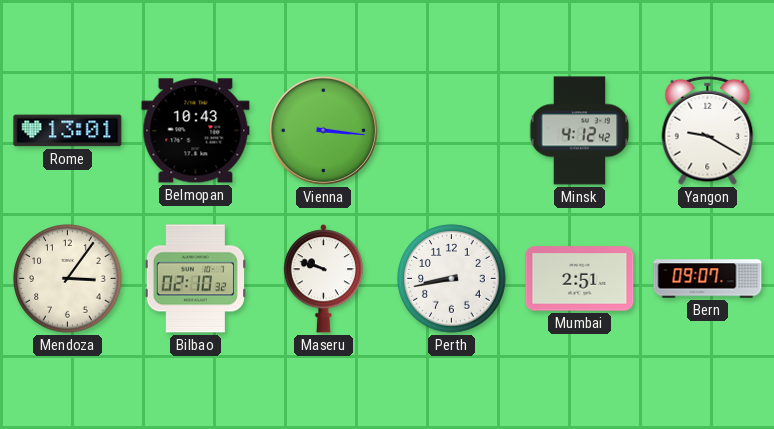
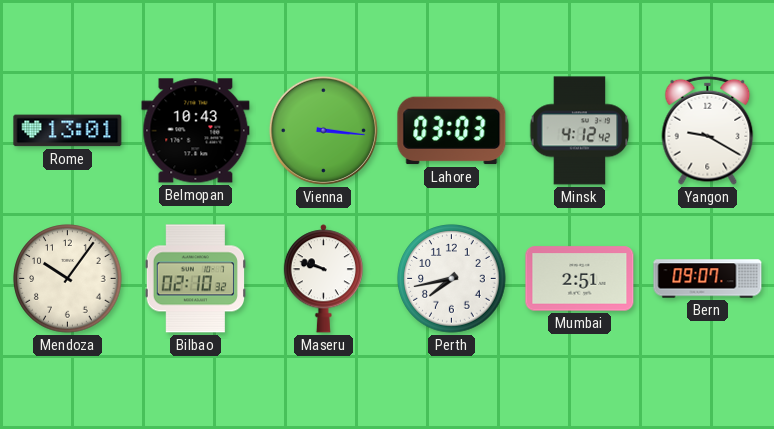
Lahore: none -> 03:03
Mendoza: 3:06 -> 10:06
Perth: 8:43 -> 7:43
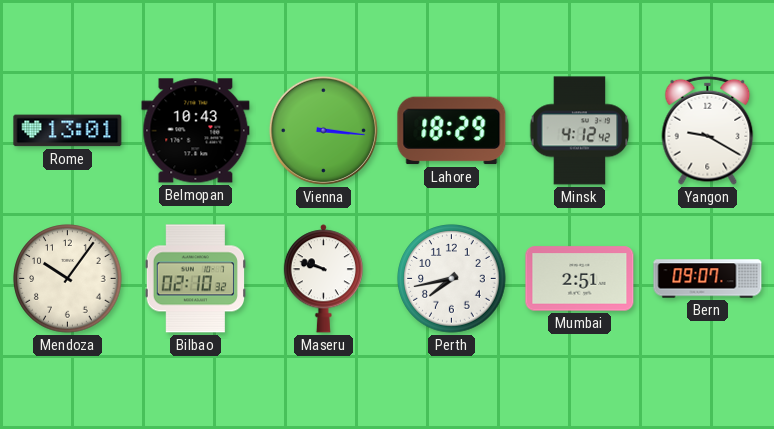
Lahore: 03:03 -> 18:29
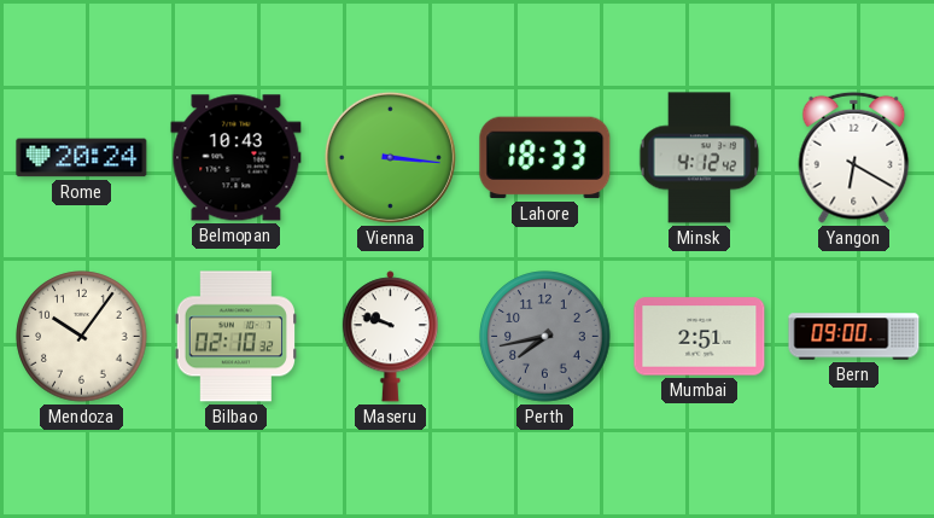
Rome: 13:01 -> 20:24
Lahore: 18:29 -> 18:33
Yangon: 9:20 -> 6:20
Perth dial: white -> grey
Bern: 09:07 -> 09:00
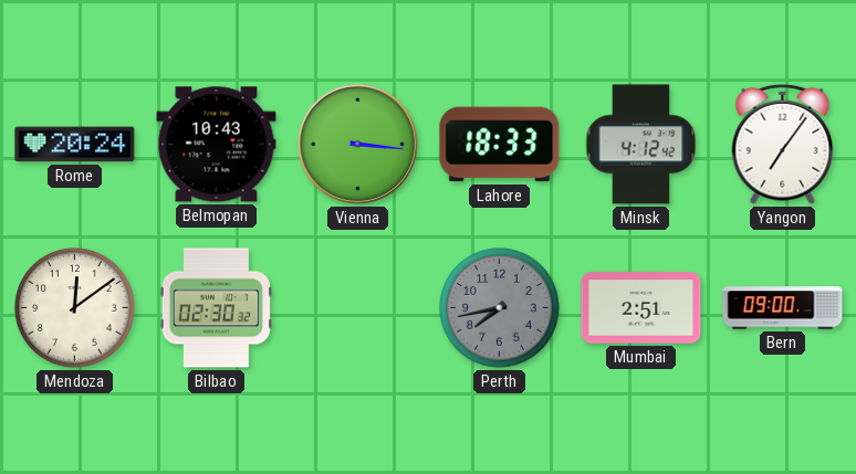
Yangon: 6:20 -> 7:06
Mendoza: 10:06 -> 12:09
Bilbao: 02:10 -> 02:30
Maseru: 9:48 -> none
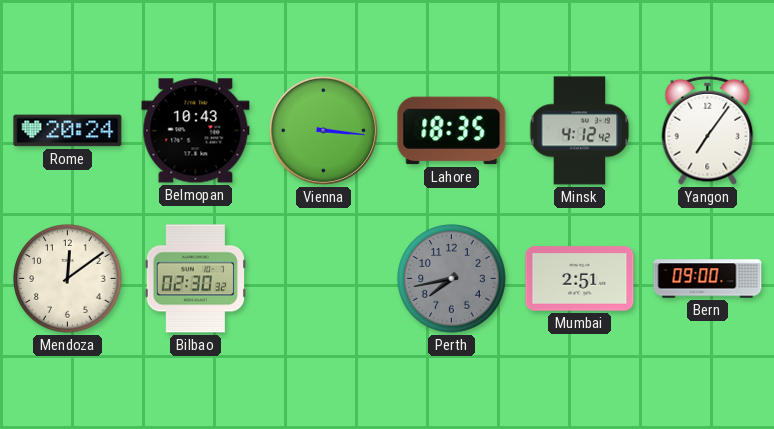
Lahore: 18:33 -> 18:35
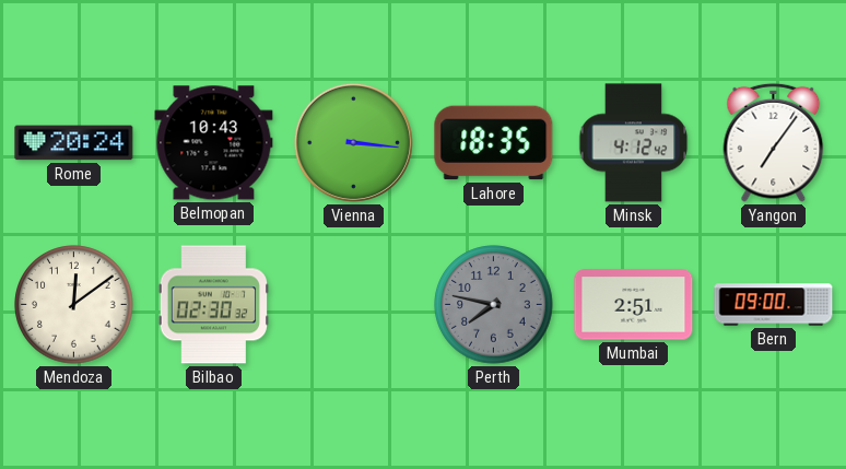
Perth: 7:43 -> 7:47
